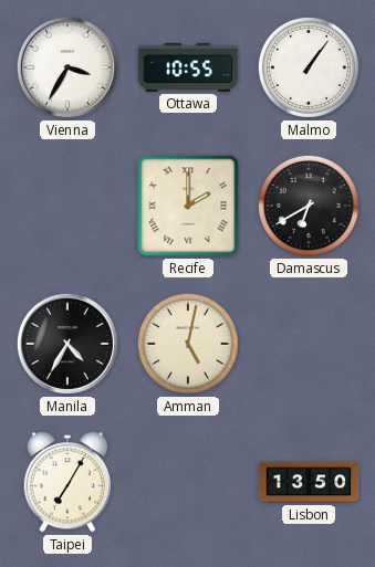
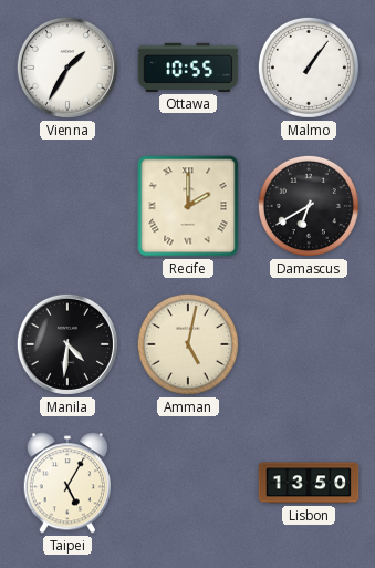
Vienna: 3:35 -> 1:35
Manila: 4:35 -> 4:31
Taipei: 7:05 -> 5:05
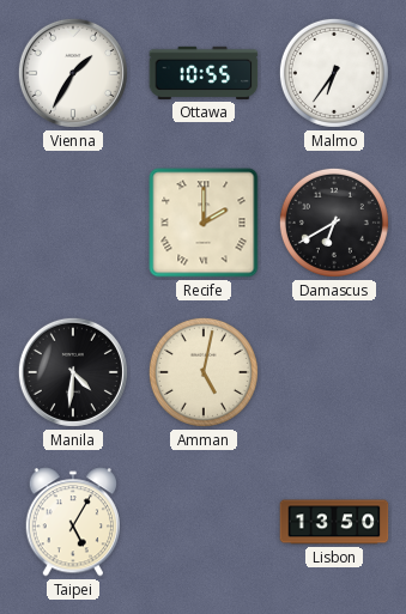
Malmo: 1:06 -> 6:36
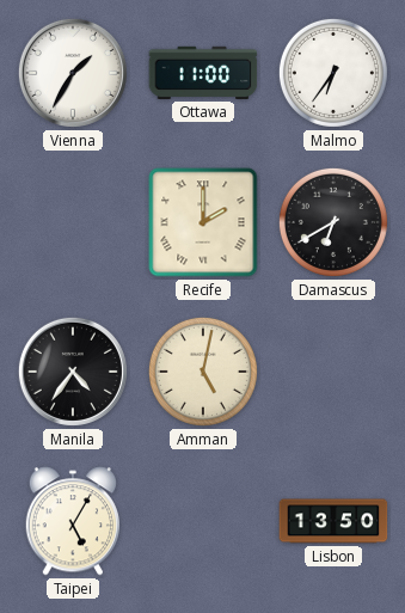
Ottawa: 10:55 -> 11:00
Manila: 4:31 -> 4:36
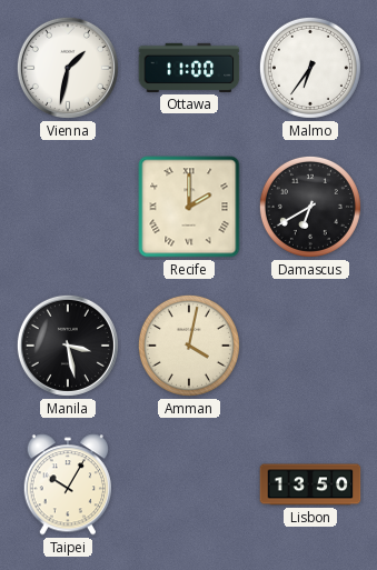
Vienna: 1:35 -> 1:32
Manila: 4:36 -> 3:28
Amman: 5:02 -> 4:02
Taipei: 5:05 -> 10:05
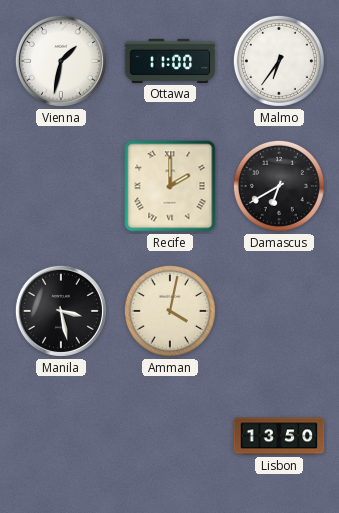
Taipei: 10:05 -> none
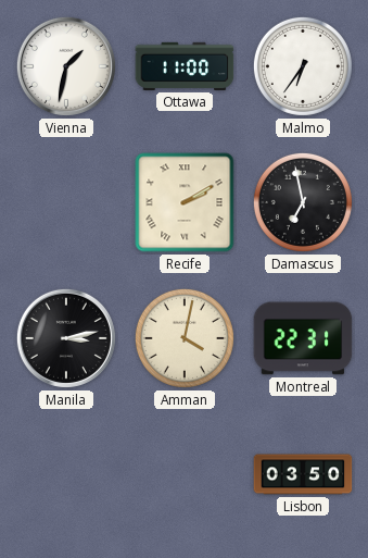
Recife: 2:00 -> 2:10
Damascus: 6:40 -> 6:58
Manila: 3:28 -> 3:13
Montreal: none -> 22:31
Lisbon: 13:50 -> 03:50
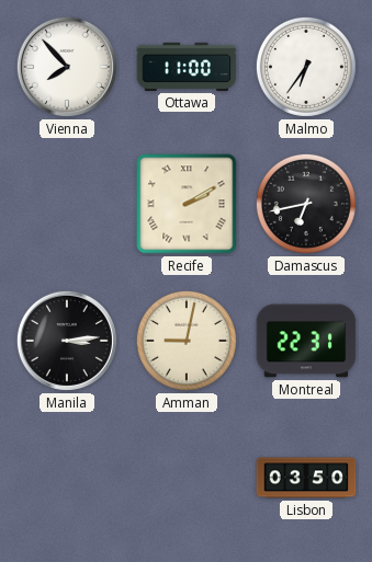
Vienna: 1:32 -> 7:53
Damascus: 6:58 -> 6:43
Manila: 3:13 -> 3:14
Amman: 4:02 -> 9:02
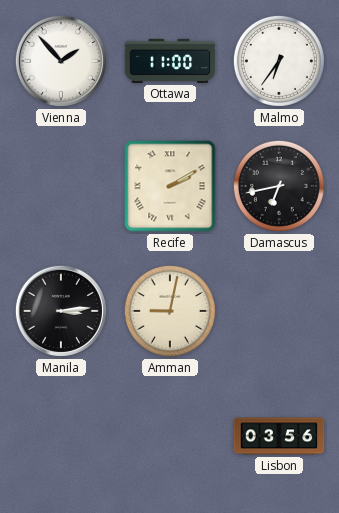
Vienna: 7:53 -> 1:53
Montreal: 22:31 -> none
Lisbon: 03:50 -> 03:56
